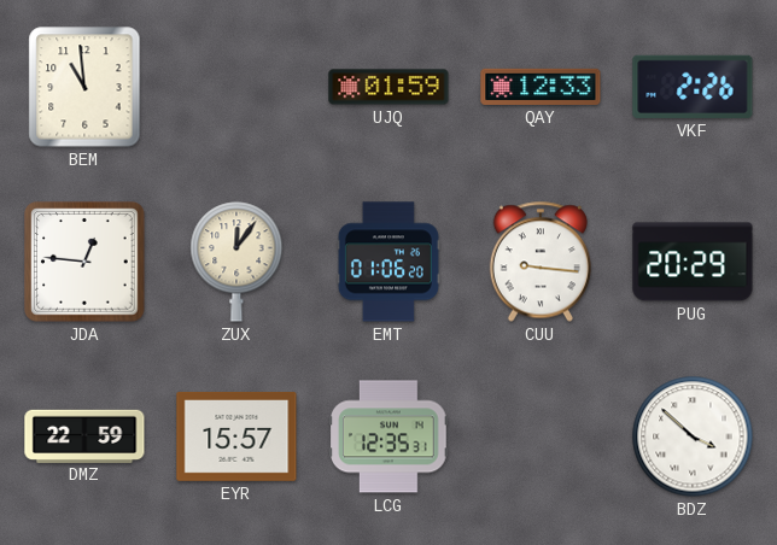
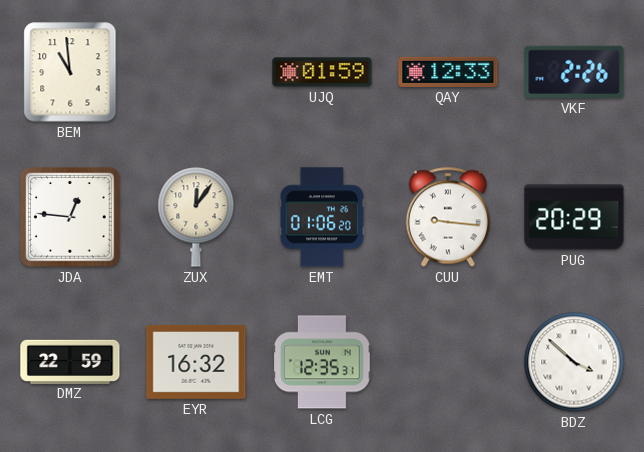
EYR: 15:57 -> 16:32
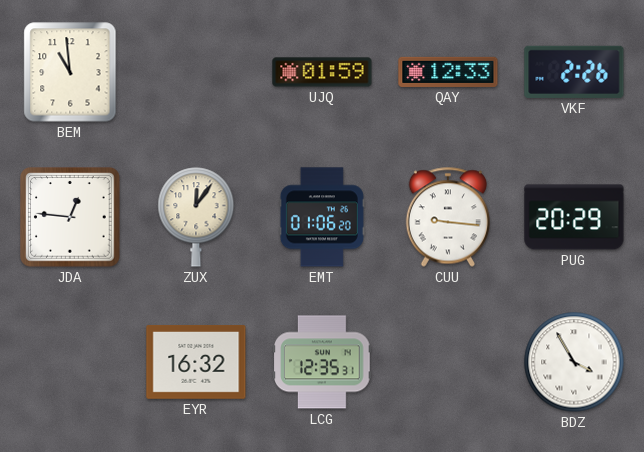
DMZ: 22:59 -> none
BDZ: 3:52 -> 3:55
